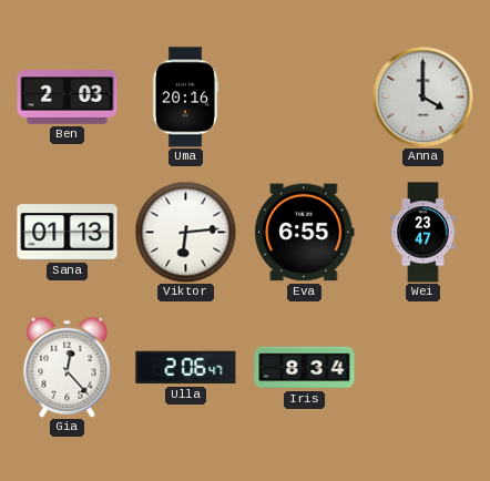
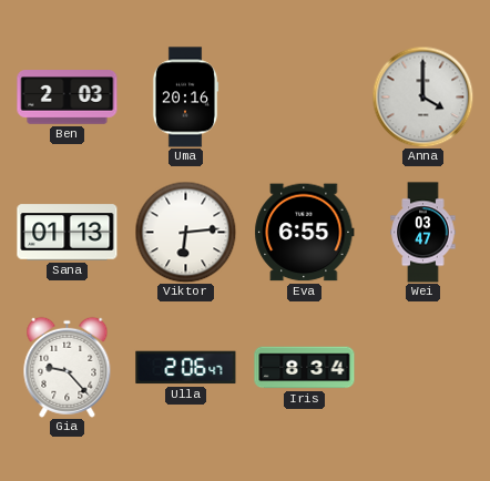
Wei: 23:47 -> 03:47
Gia: 12:23 -> 9:23
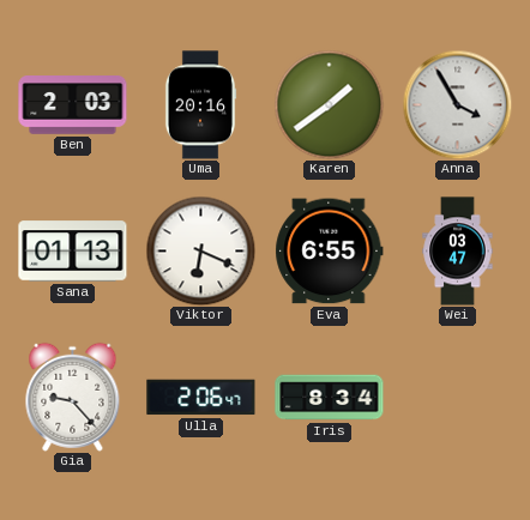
Karen: none -> 1:39
Anna: 4:00 -> 3:55
Viktor: 6:14 -> 6:19
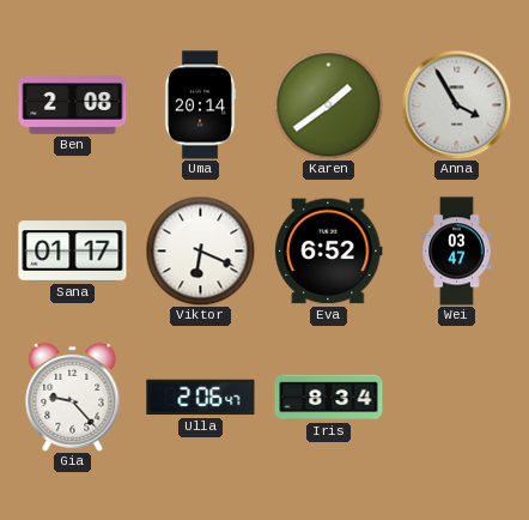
Ben: 2:03 -> 2:08
Uma: 20:16 -> 20:14
Sana: 01:13 -> 01:17
Eva: 6:55 -> 6:52
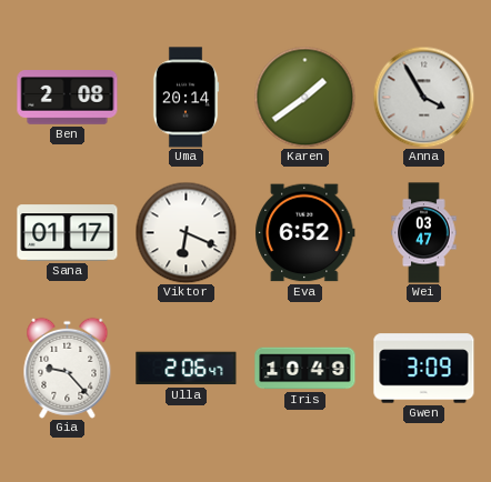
Iris: 8:34 -> 10:49
Gwen: none -> 3:09
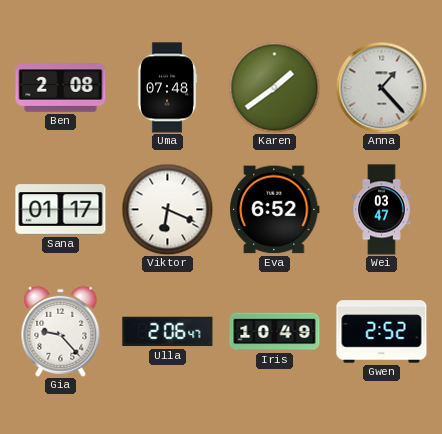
Uma: 20:14 -> 07:48
Anna: 3:55 -> 1:23
Gwen: 3:09 -> 2:52
